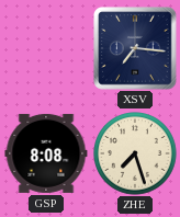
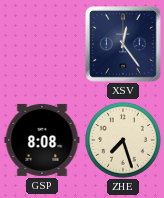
XSV: 7:16 -> 12:24
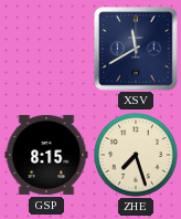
XSV: 12:24 -> 11:40
GSP: 8:08 -> 8:15
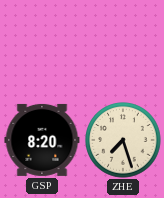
XSV: 11:40 -> none
GSP: 8:15 -> 8:20
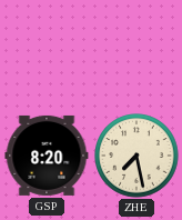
ZHE: 7:27 -> 7:28
